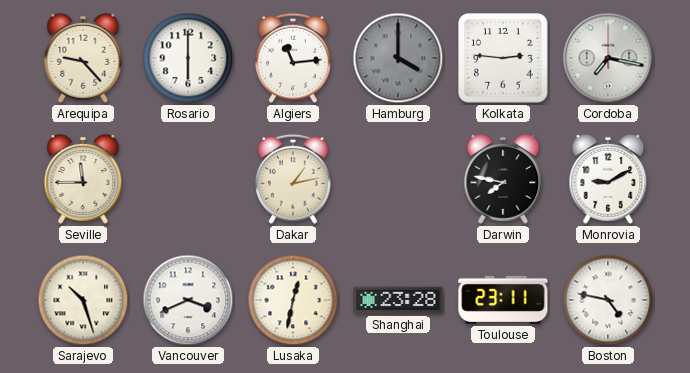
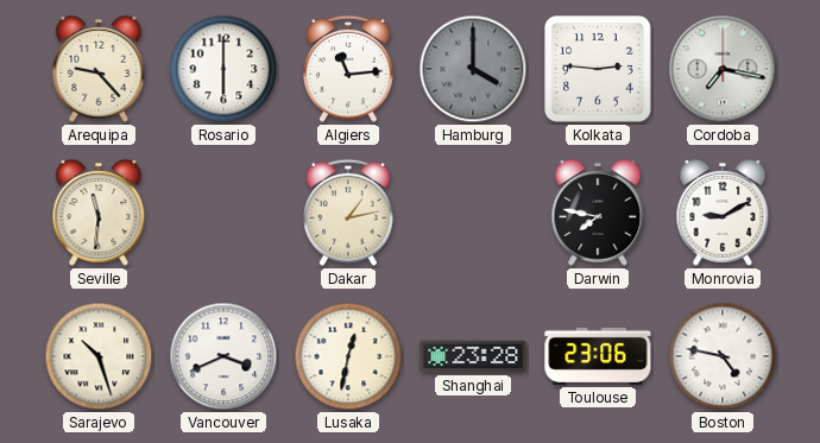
Seville: 11:45 -> 11:31
Toulouse: 23:11 -> 23:06
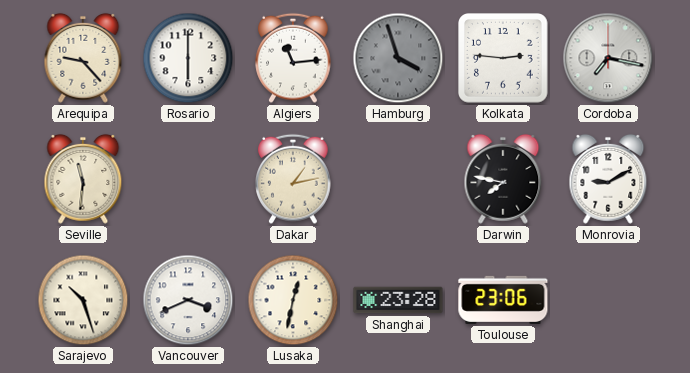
Hamburg: 4:00 -> 3:57
Boston: 4:47 -> none
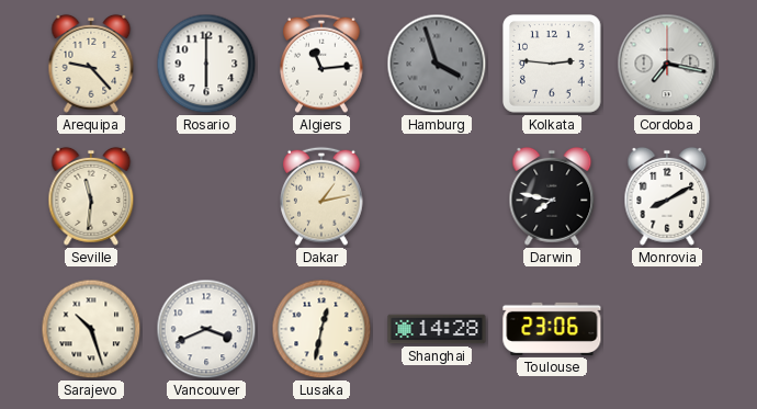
Monrovia: 9:10 -> 8:10
Shanghai: 23:28 -> 14:28
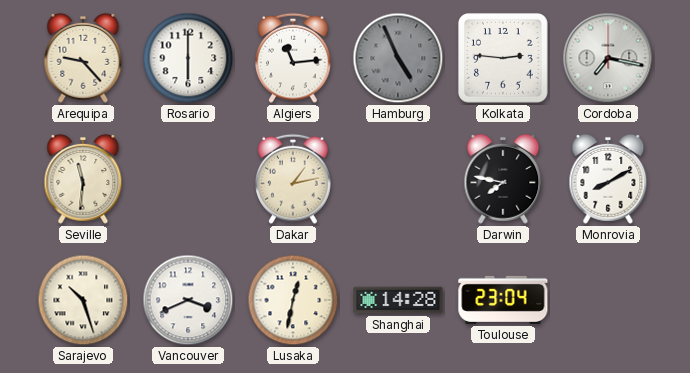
Hamburg: 3:57 -> 4:56
Toulouse: 23:06 -> 23:04
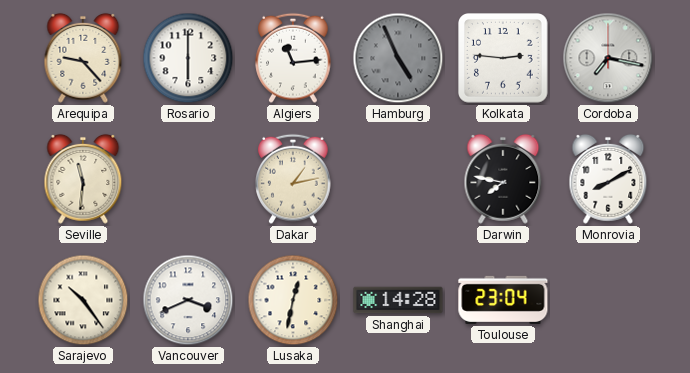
Sarajevo: 10:27 -> 10:24
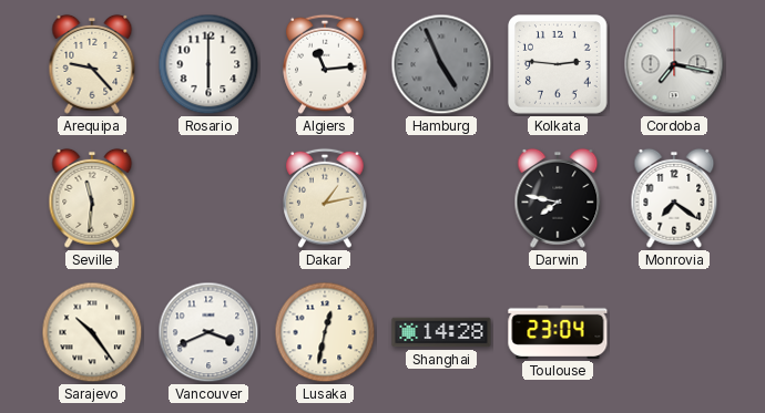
Monrovia: 8:10 -> 7:21
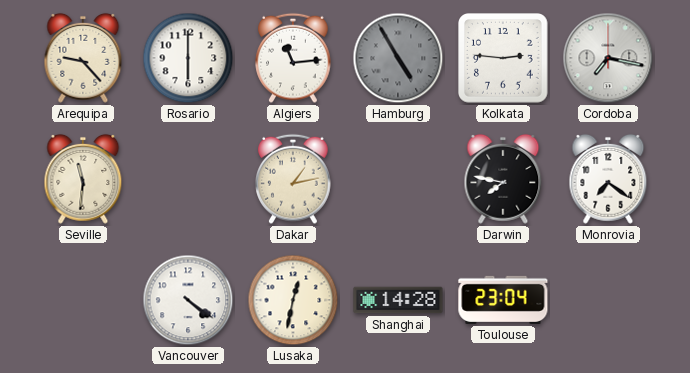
Hamburg: 4:56 -> 4:55
Sarajevo: 10:24 -> none
Vancouver: 3:41 -> 4:21
